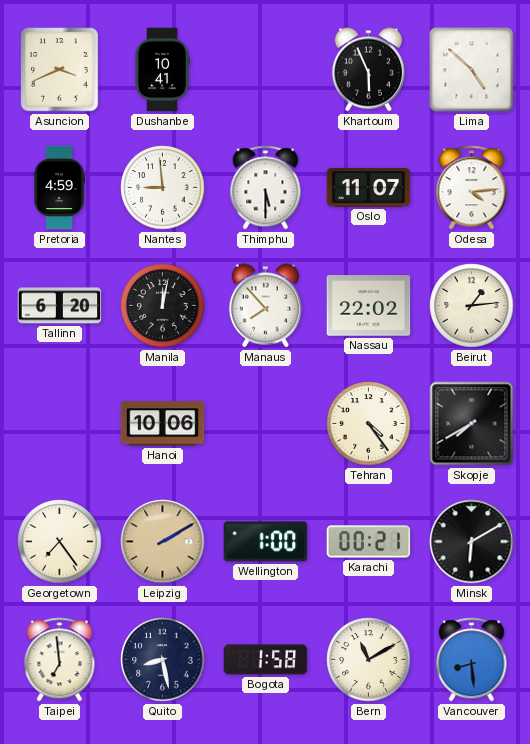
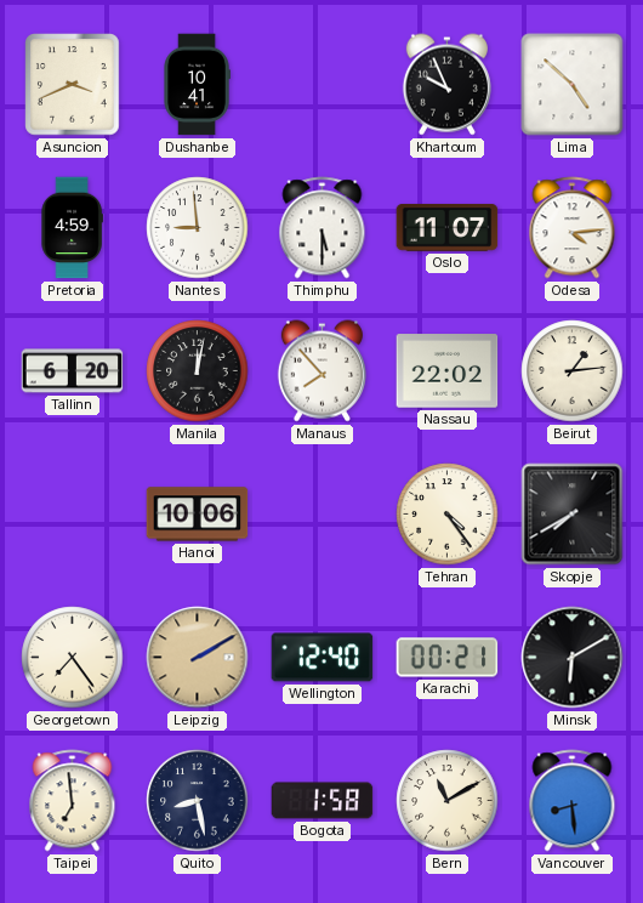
Khartoum: 5:56 -> 9:56
Wellington: 1:00 -> 12:40
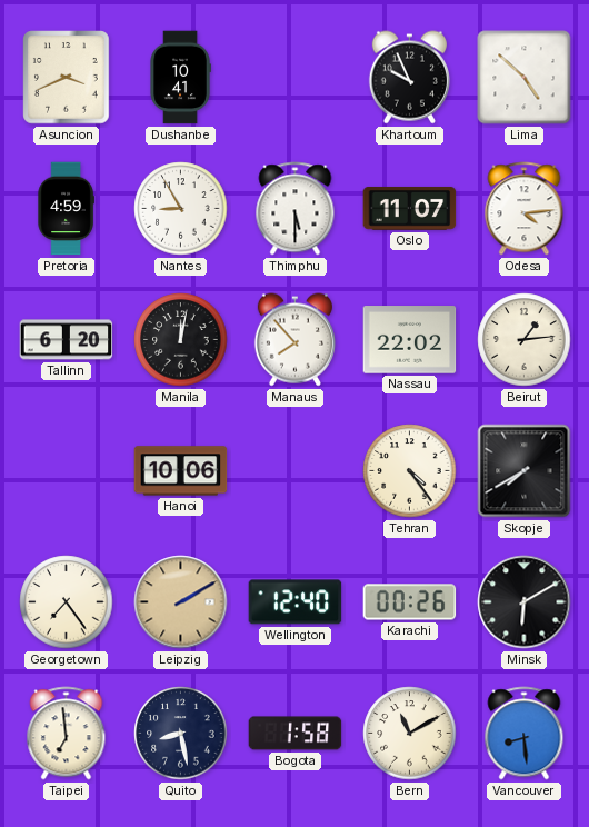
Nantes: 8:59 -> 8:55
Karachi: 00:21 -> 00:26
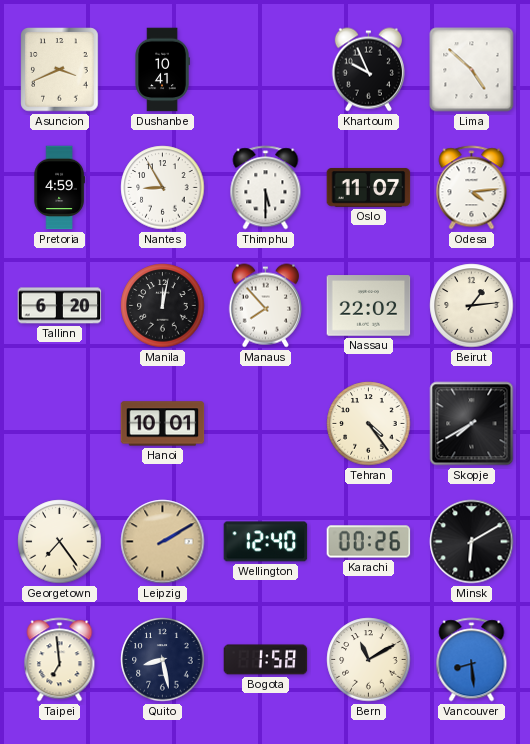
Hanoi: 10:06 -> 10:01
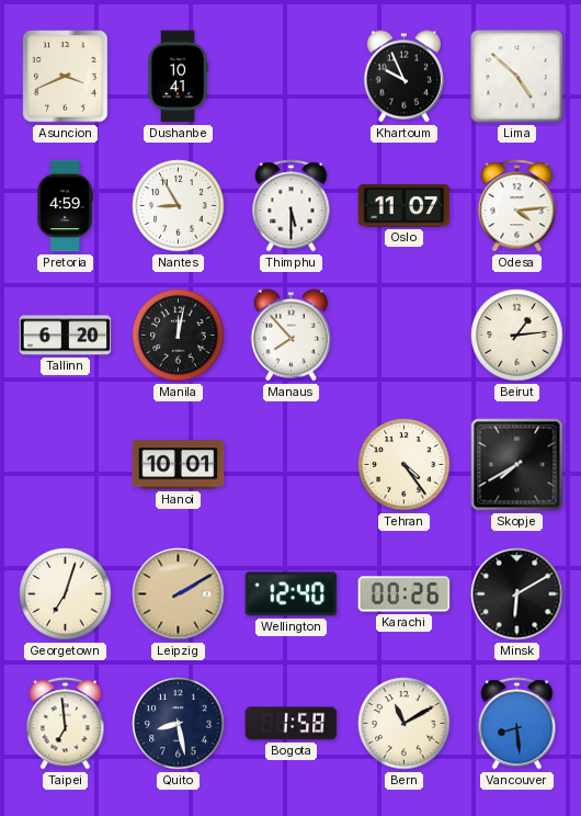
Nassau: 22:02 -> none
Georgetown: 7:24 -> 7:03
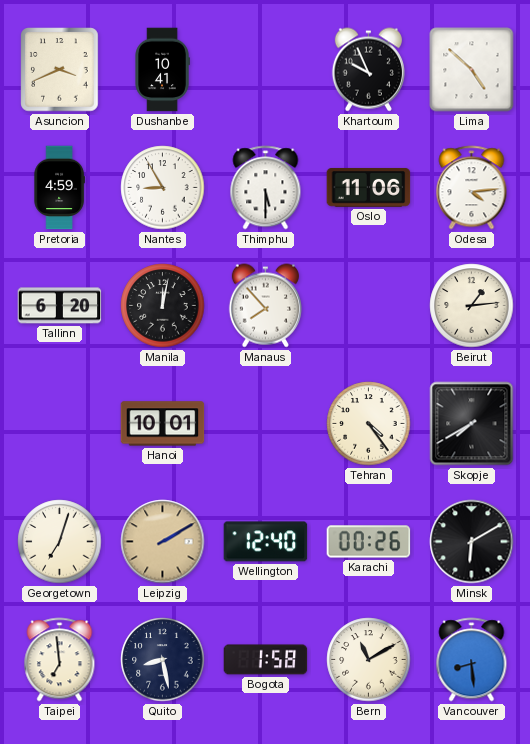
Oslo: 11:07 -> 11:06
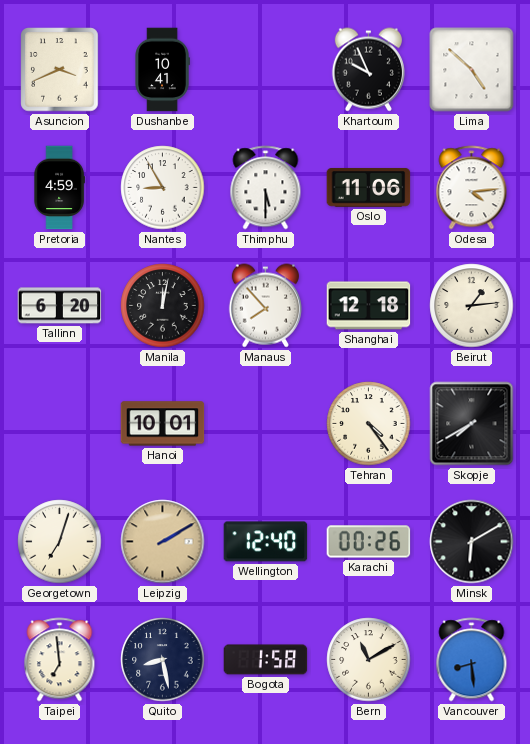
Shanghai: none -> 12:18
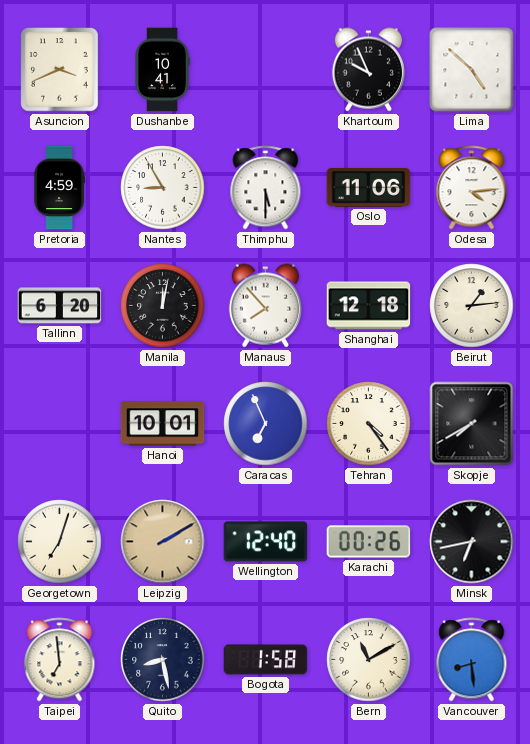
Caracas: none -> 6:56
Minsk: 6:10 -> 6:43
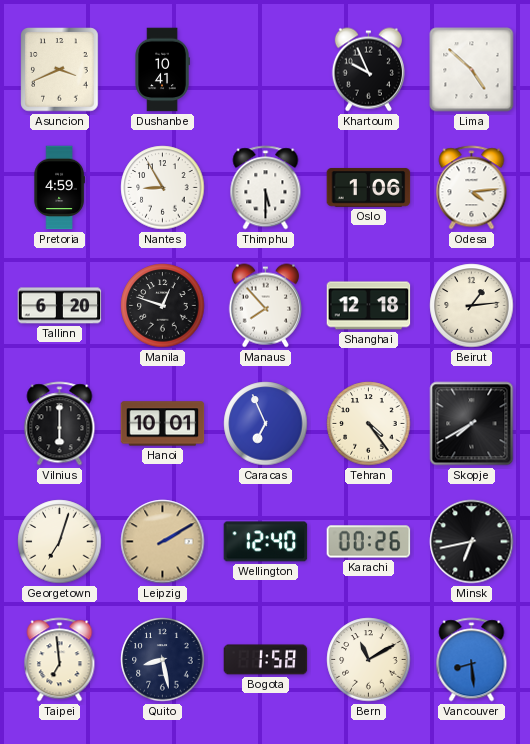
Oslo: 11:06 -> 1:06
Manila: 12:02 -> 12:48
Vilnius: none -> 6:00
